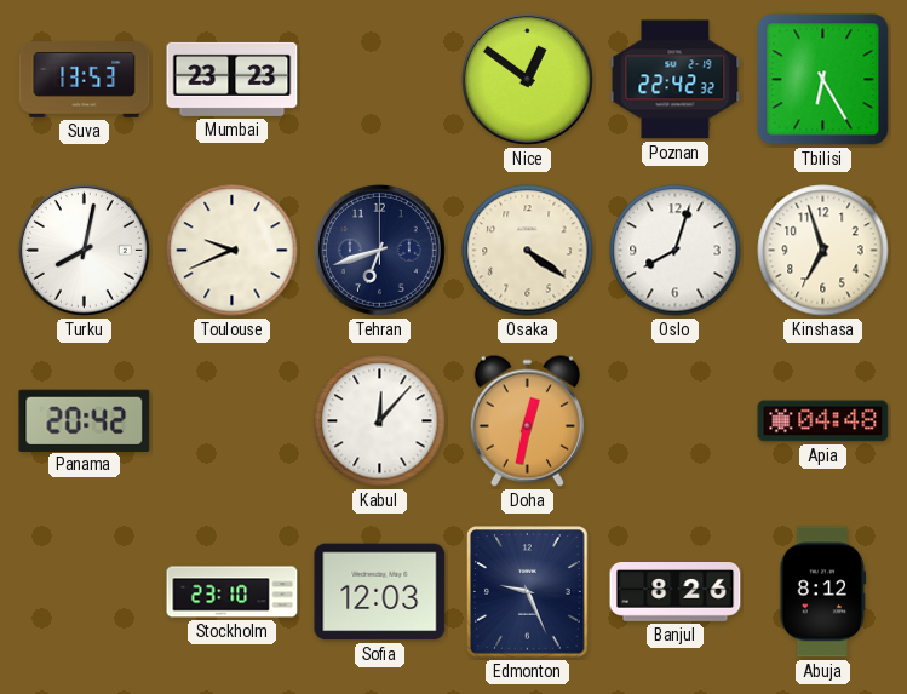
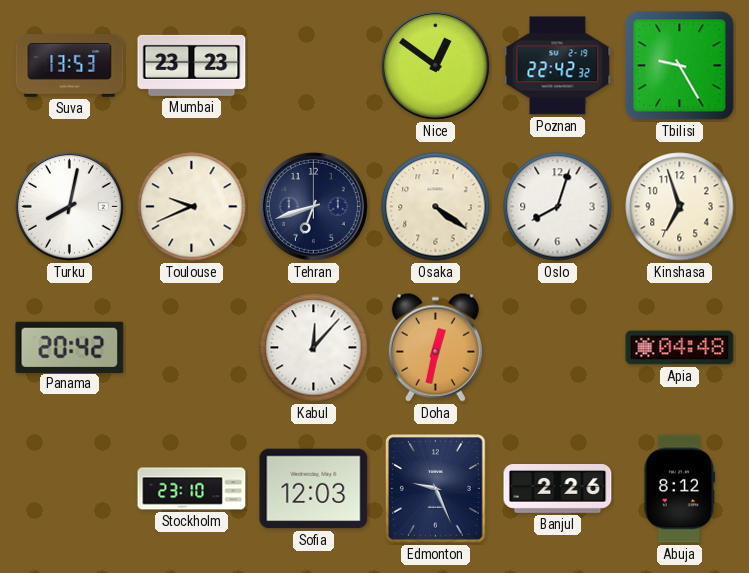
Tbilisi: 6:25 -> 9:25
Banjul: 8:26 -> 2:26
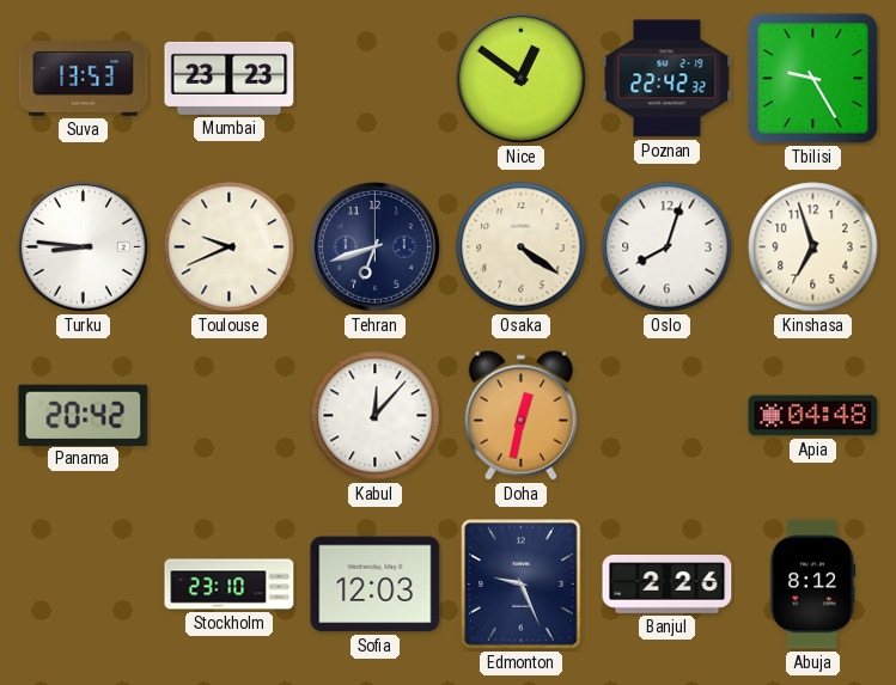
Turku: 8:02 -> 8:46
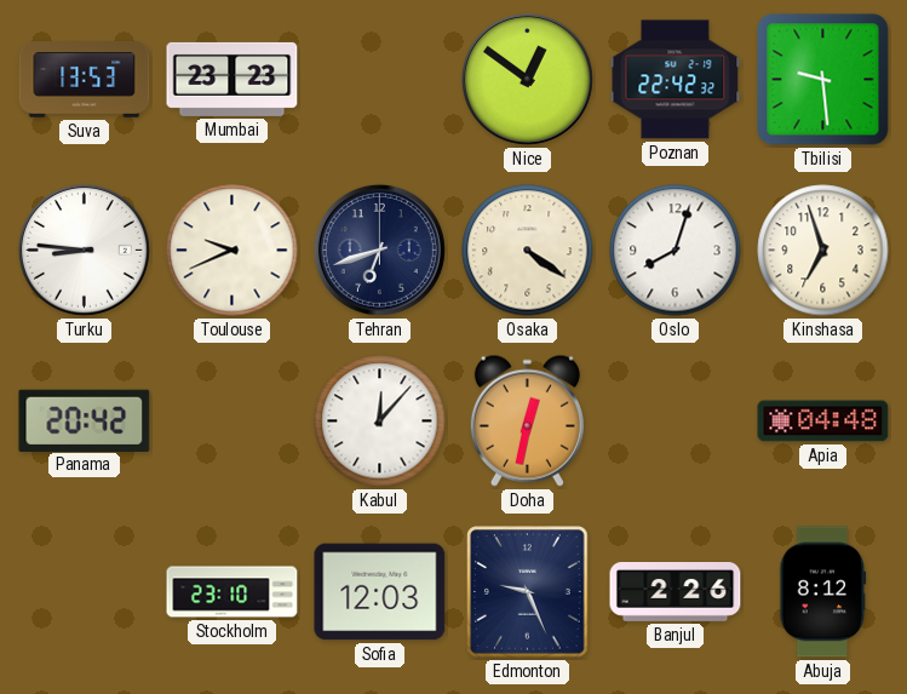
Tbilisi: 9:25 -> 9:29
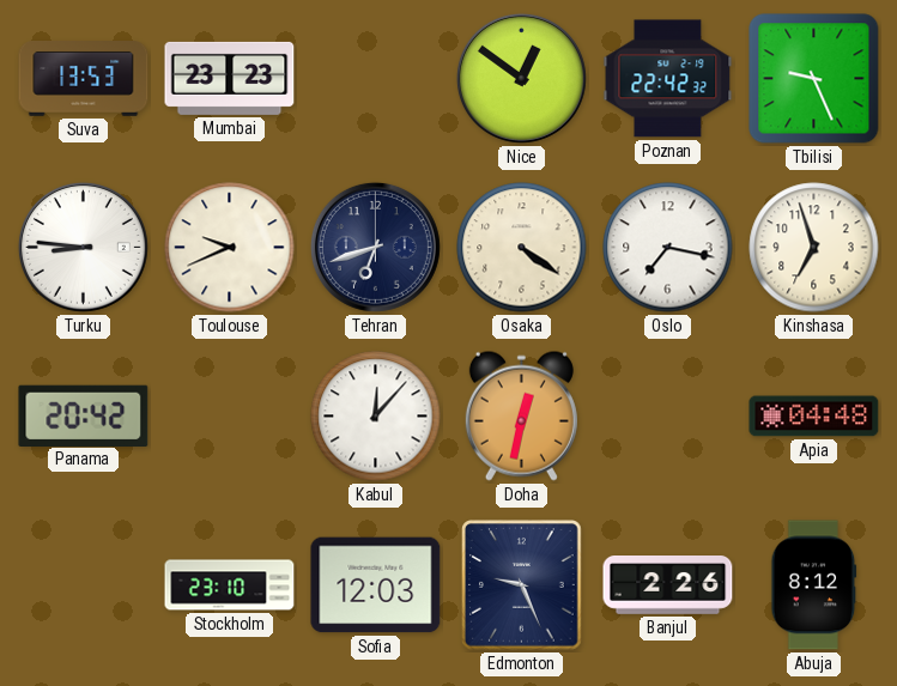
Tbilisi: 9:29 -> 9:26
Oslo: 8:03 -> 7:17
